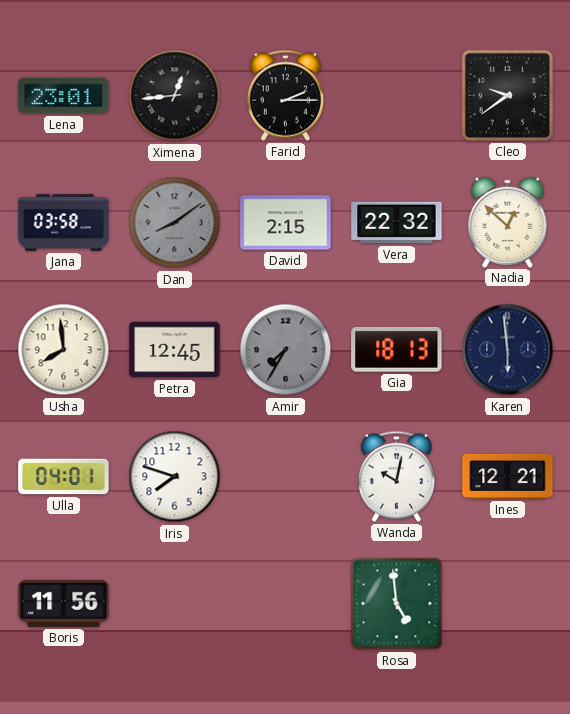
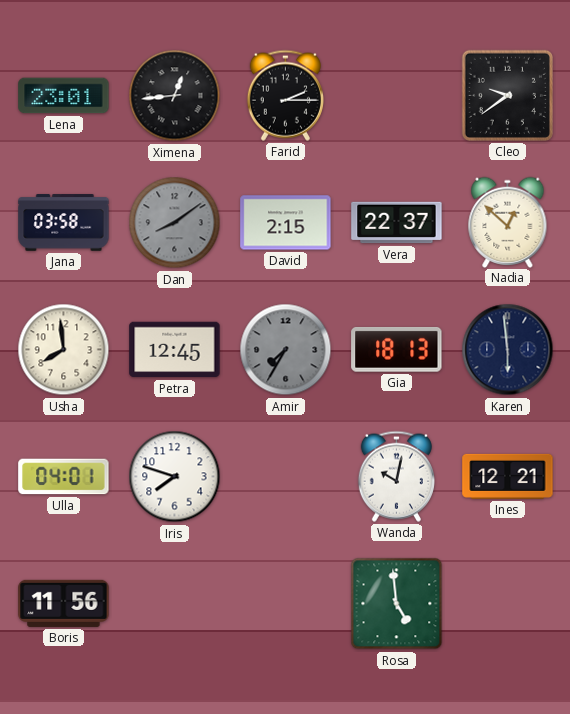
Vera: 22:32 -> 22:37
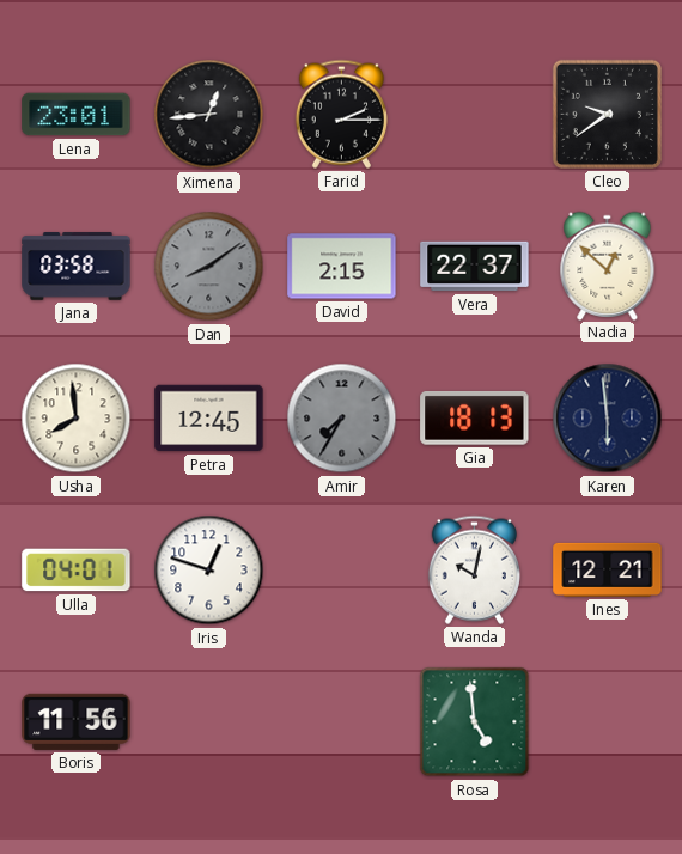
Iris: 7:48 -> 12:48
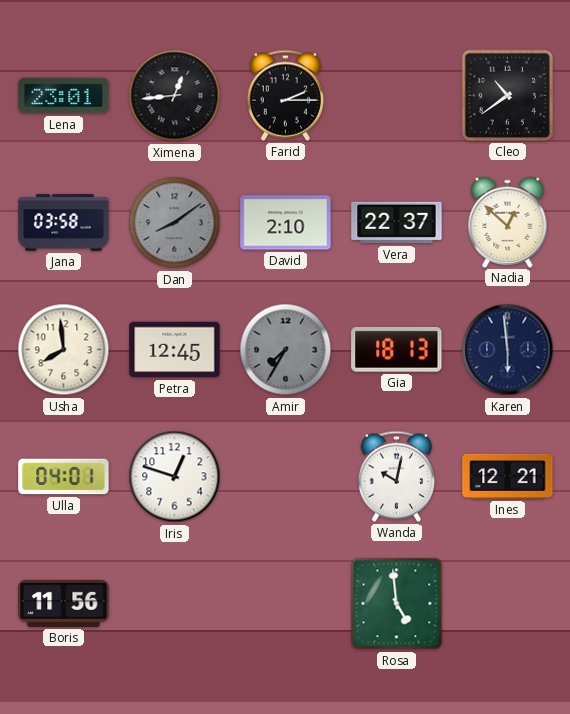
Cleo: 9:39 -> 10:39
David: 2:15 -> 2:10
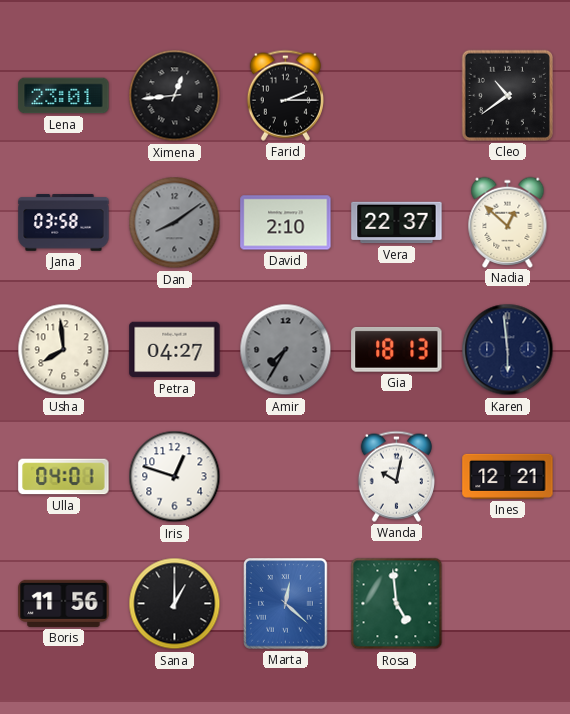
Petra: 12:45 -> 04:27
Sana: none -> 1:00
Marta: none -> 12:22
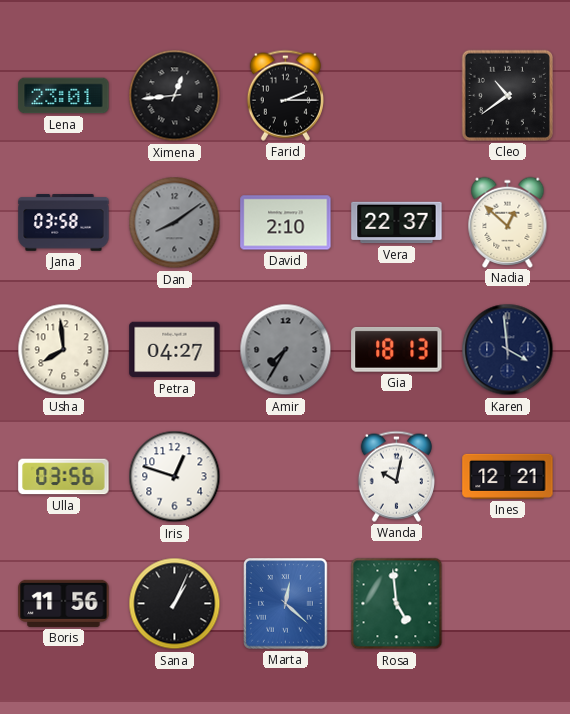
Karen: 5:59 -> 3:59
Ulla: 04:01 -> 03:56
Sana: 1:00 -> 1:04
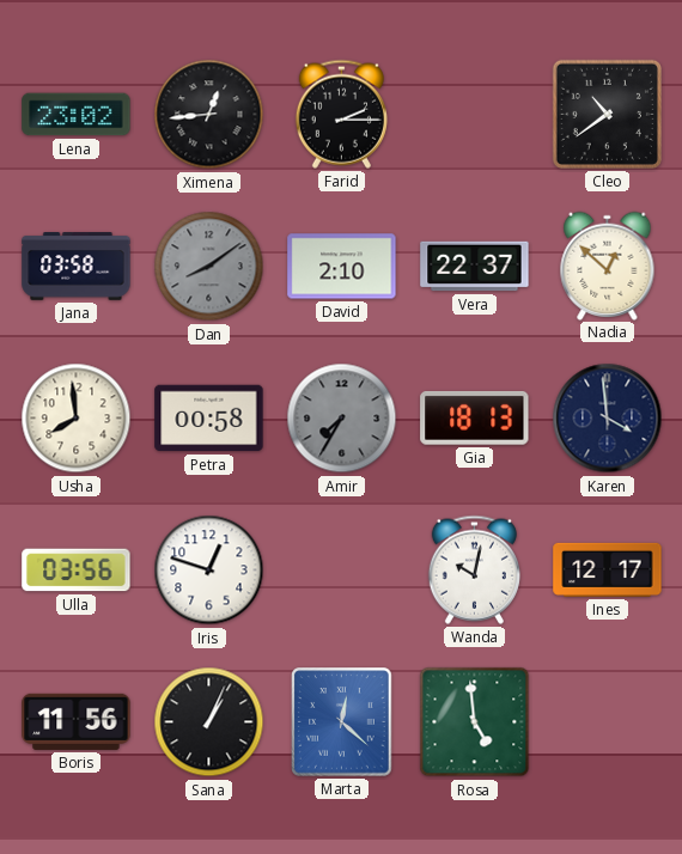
Lena: 23:01 -> 23:02
Petra: 04:27 -> 00:58
Ines: 12:21 -> 12:17
